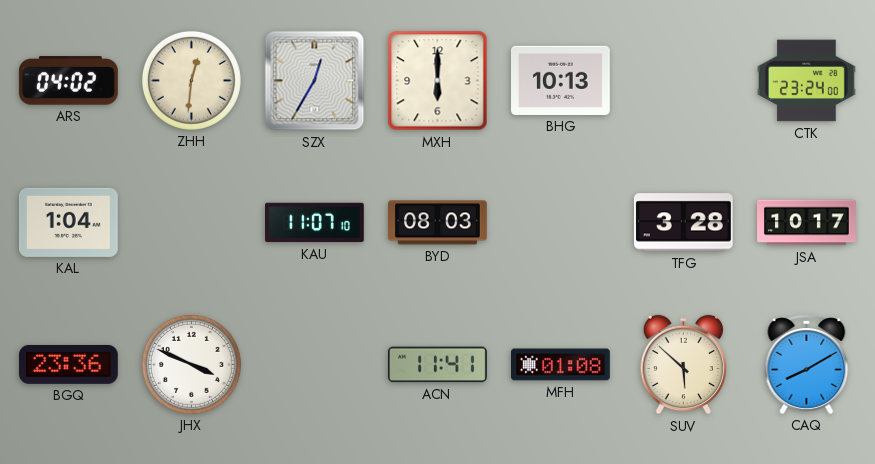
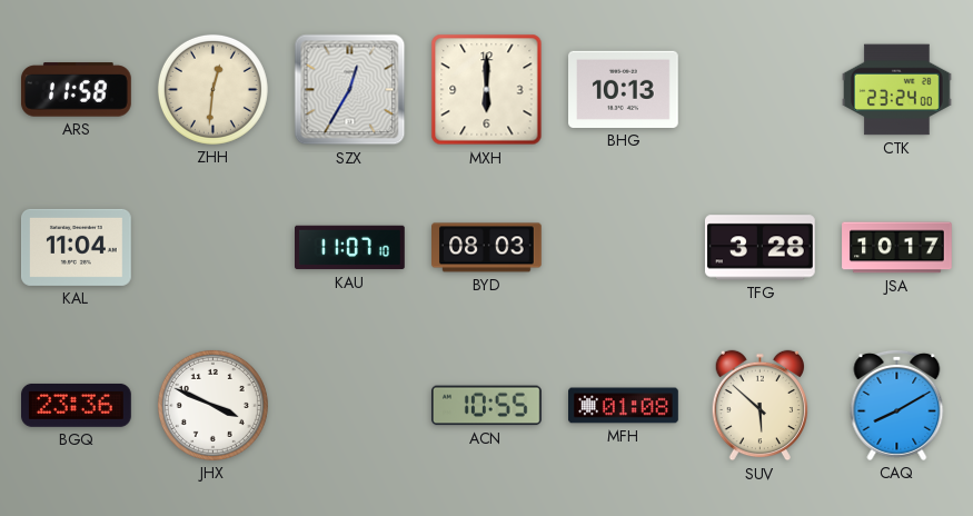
ARS: 04:02 -> 11:58
KAL: 1:04 -> 11:04
ACN: 11:41 -> 10:55
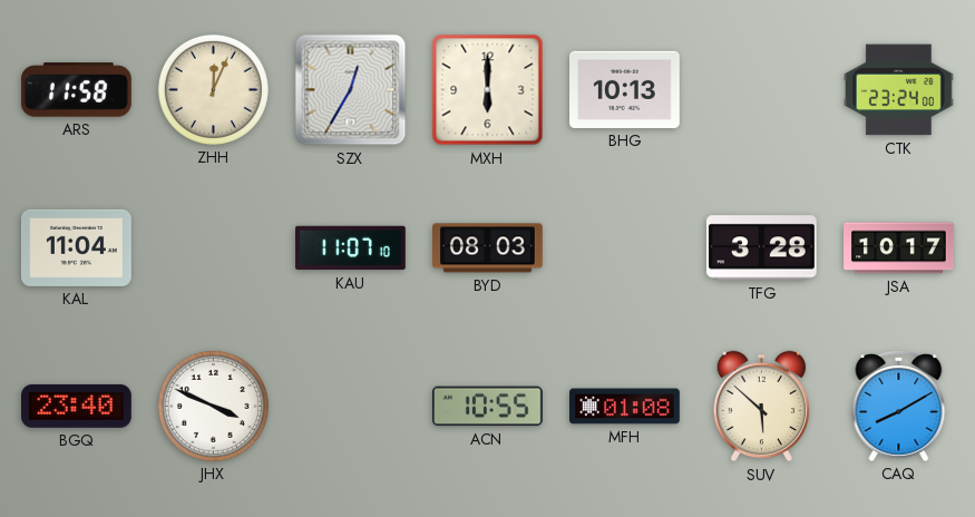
ZHH: 12:31 -> 12:04
BGQ: 23:36 -> 23:40
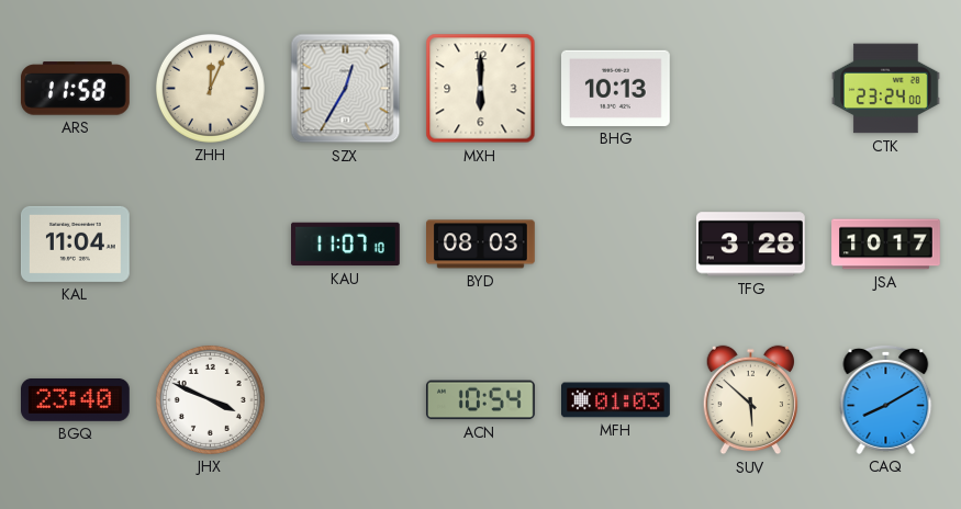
ACN: 10:55 -> 10:54
MFH: 01:08 -> 01:03
